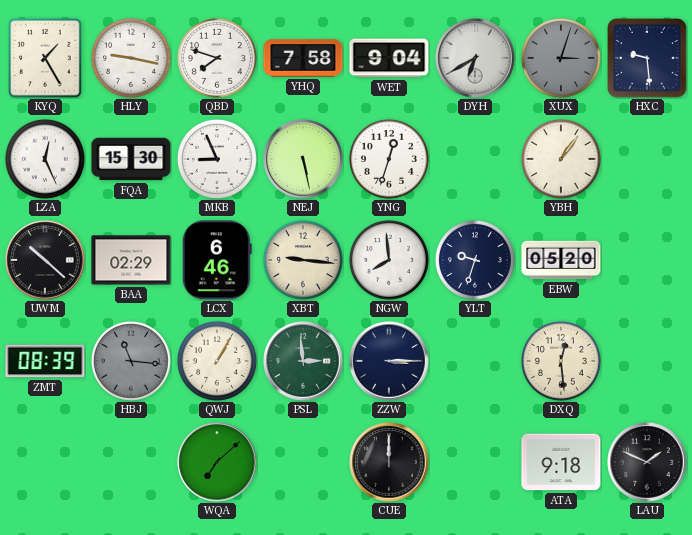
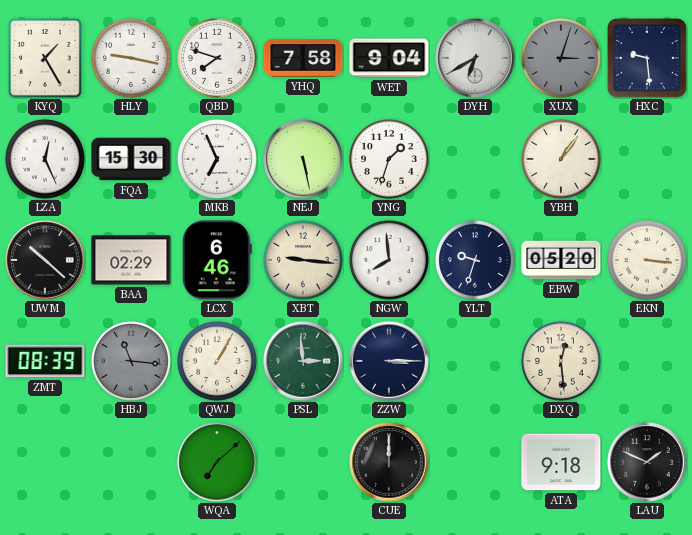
MKB: 8:56 -> 6:56
YNG: 12:33 -> 1:33
EKN: none -> 3:16
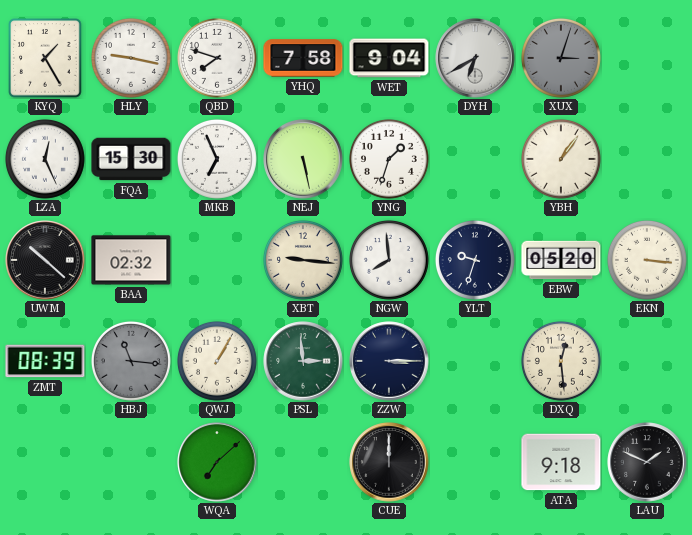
HXC: 9:29 -> none
BAA: 02:29 -> 02:32
LCX: 6:46 -> none
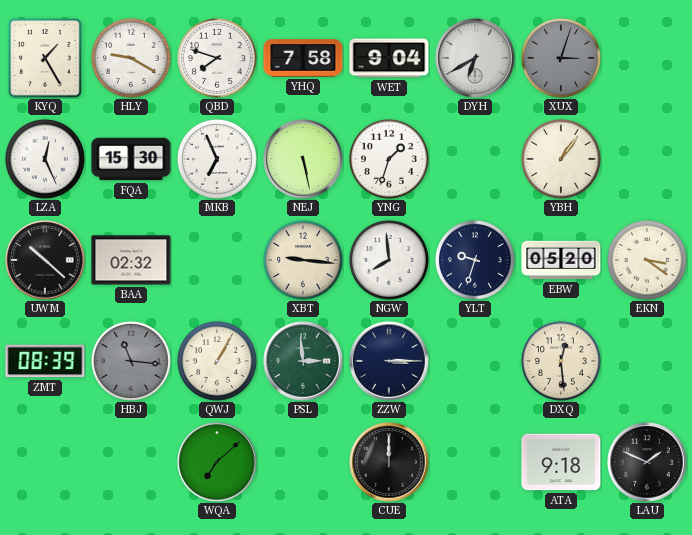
HLY: 9:17 -> 9:20
EKN: 3:16 -> 3:21
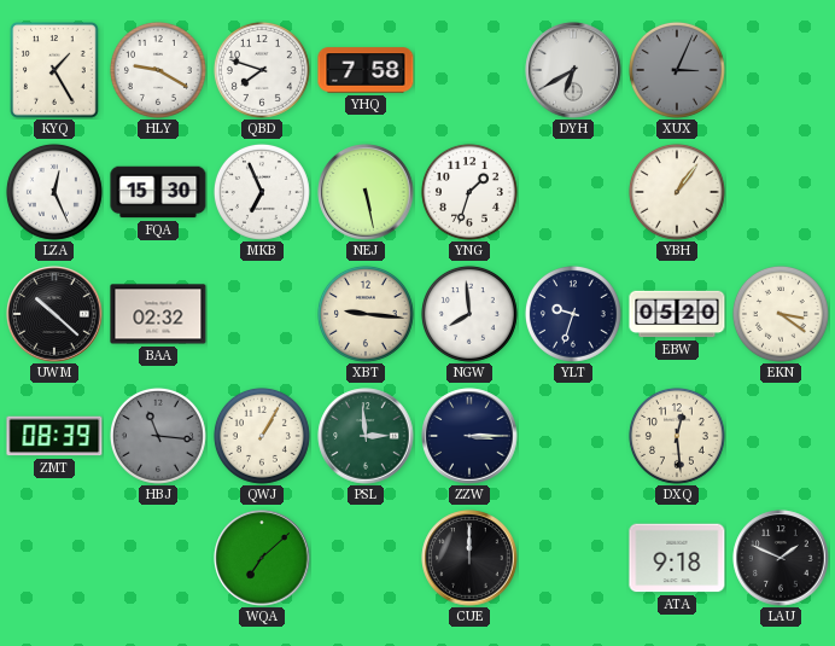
WET: 9:04 -> none
XUX: 3:03 -> 3:04
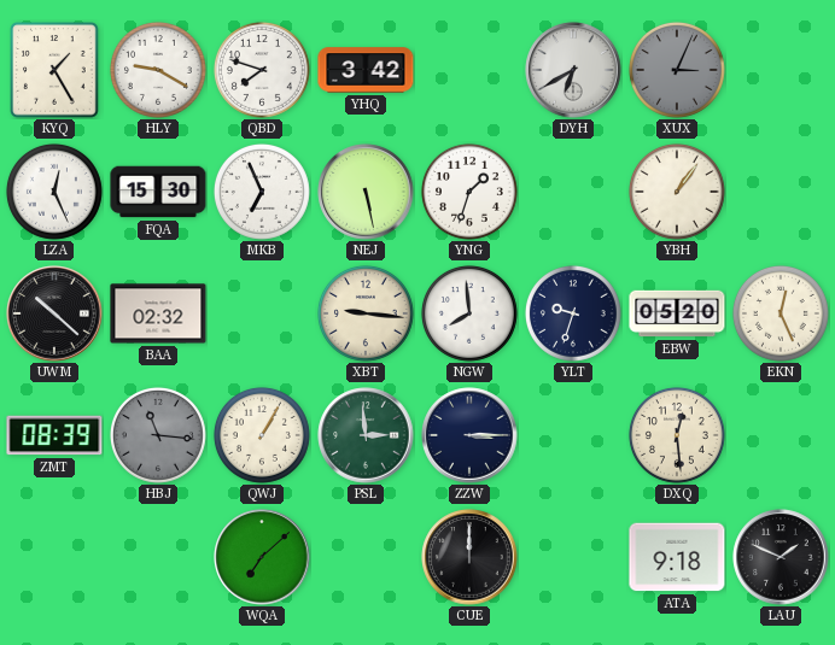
YHQ: 7:58 -> 3:42
EKN: 3:21 -> 12:26
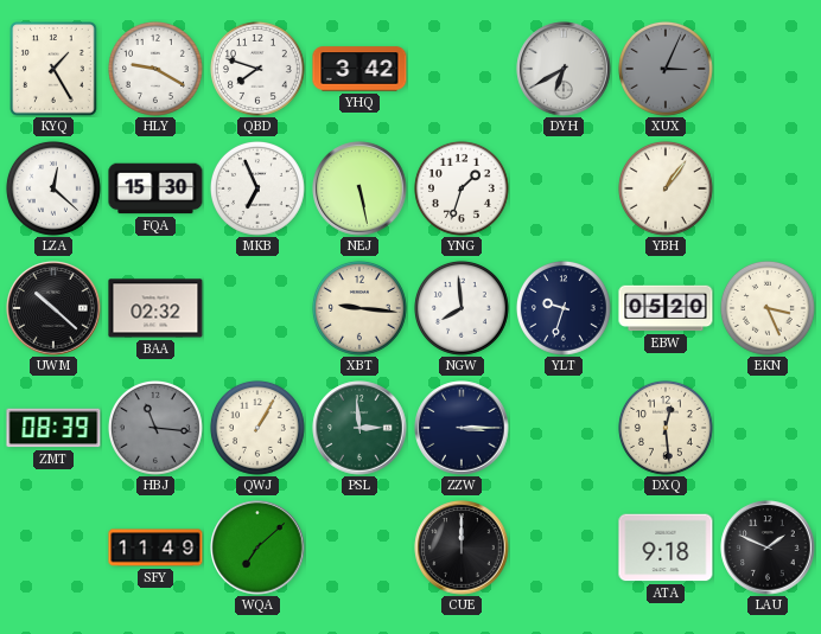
LZA: 12:26 -> 12:22
EKN: 12:26 -> 3:26
SFY: none -> 11:49
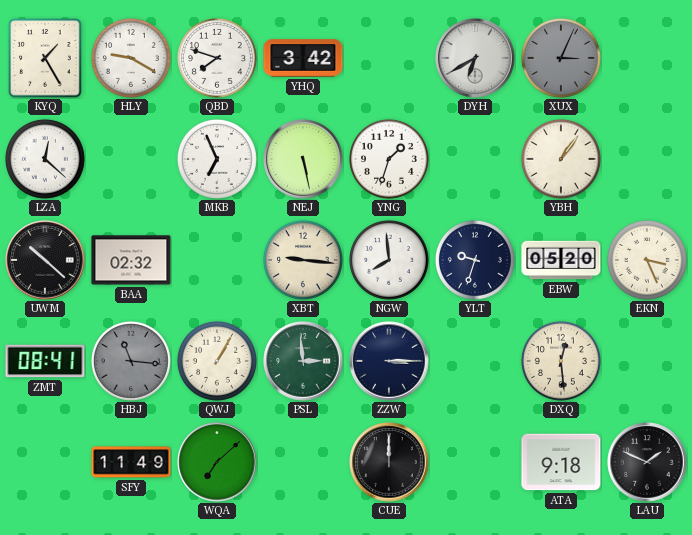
FQA: 15:30 -> none
ZMT: 08:39 -> 08:41
